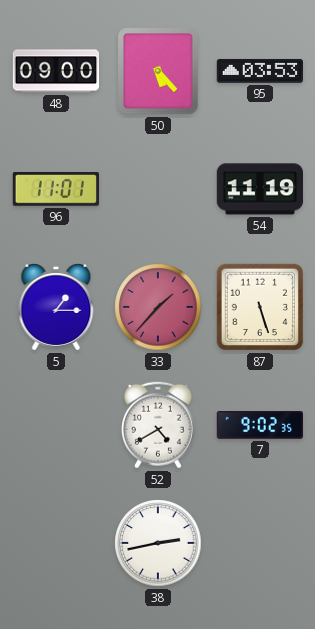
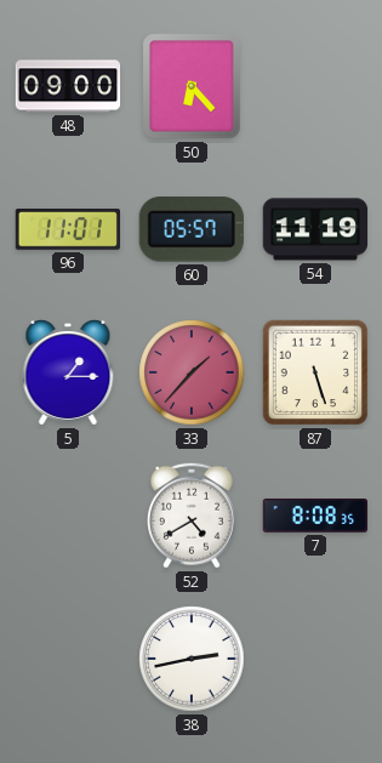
50: 5:23 -> 6:23
95: 03:53 -> none
60: none -> 05:57
7: 9:02 -> 8:08
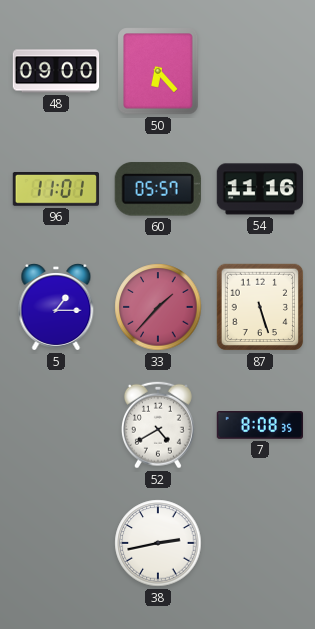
54: 11:19 -> 11:16
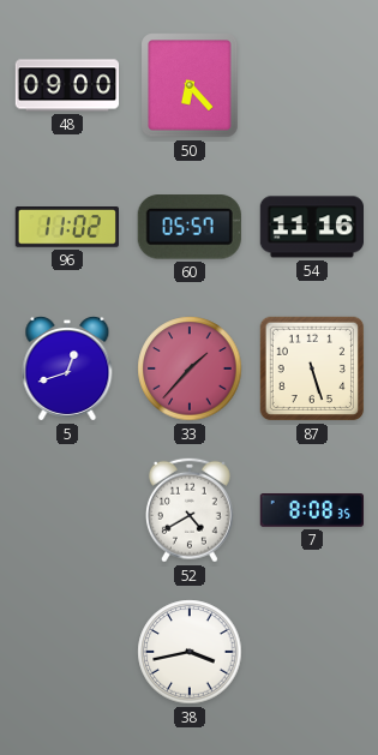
96: 11:01 -> 11:02
5: 1:15 -> 12:42
38: 2:43 -> 3:43
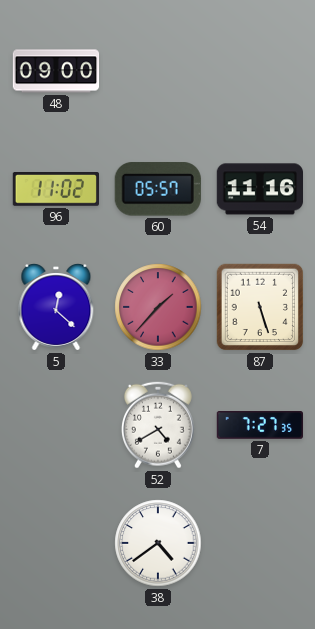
50: 6:23 -> none
5: 12:42 -> 12:22
7: 8:08 -> 7:27
38: 3:43 -> 4:39
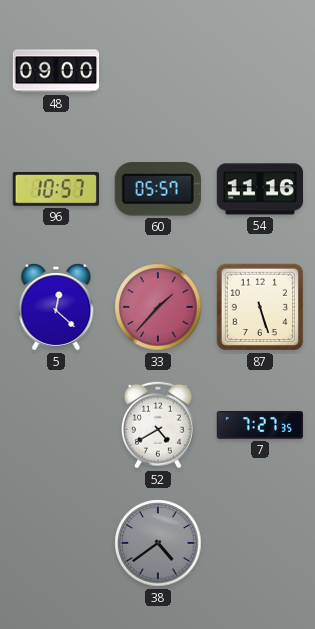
96: 11:02 -> 10:57
38 dial: white -> grey
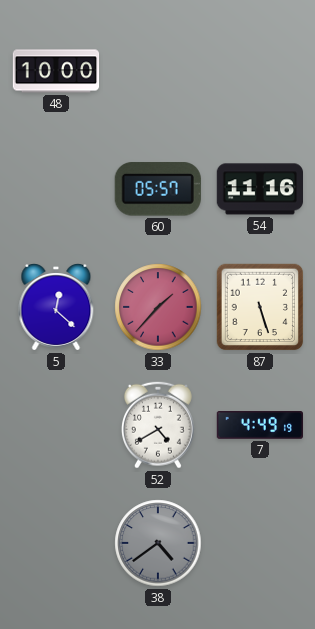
48: 09:00 -> 10:00
96: 10:57 -> none
7: 7:27 -> 4:49
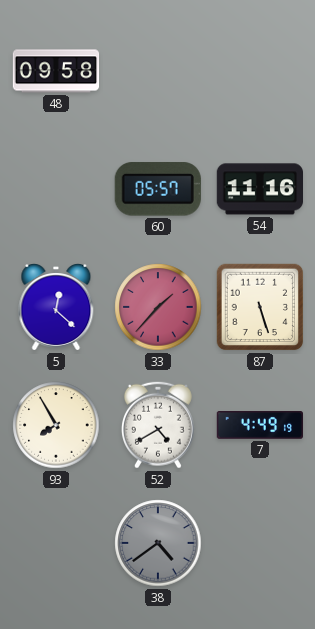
48: 10:00 -> 09:58
93: none -> 7:55
